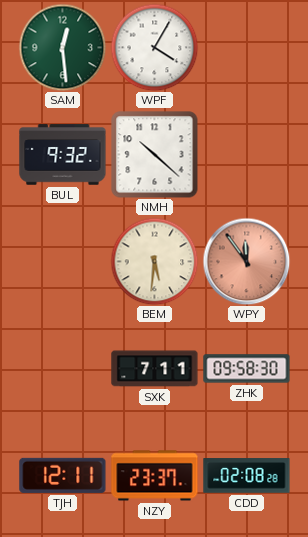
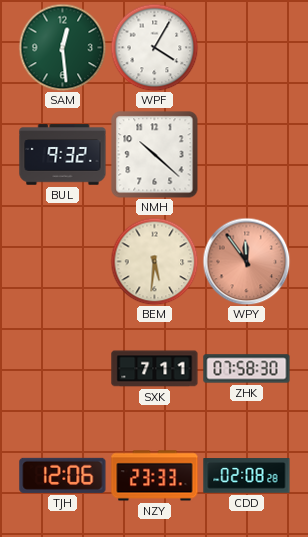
ZHK: 09:58 -> 07:58
TJH: 12:11 -> 12:06
NZY: 23:37 -> 23:33
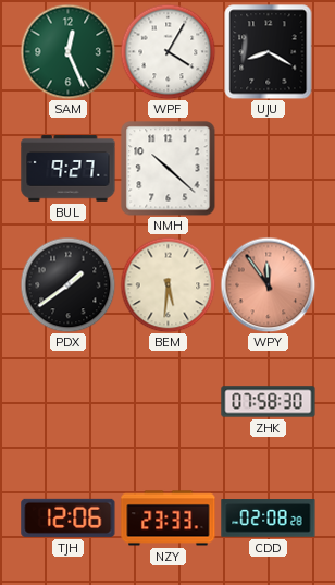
SAM: 12:29 -> 12:26
UJU: none -> 8:20
BUL: 9:32 -> 9:27
PDX: none -> 1:39
SXK: 7:11 -> none
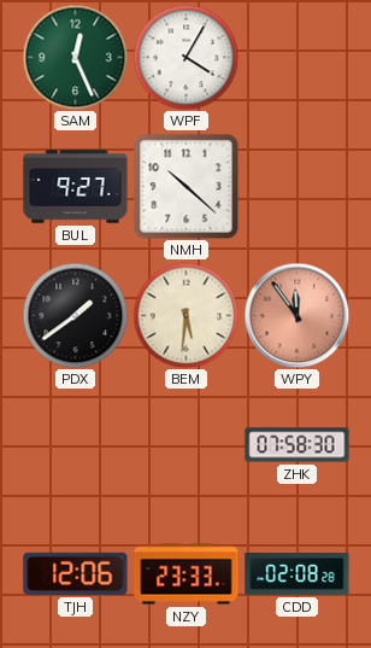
UJU: 8:20 -> none
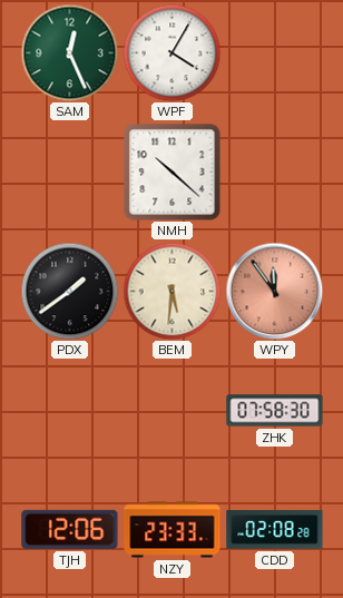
BUL: 9:27 -> none
